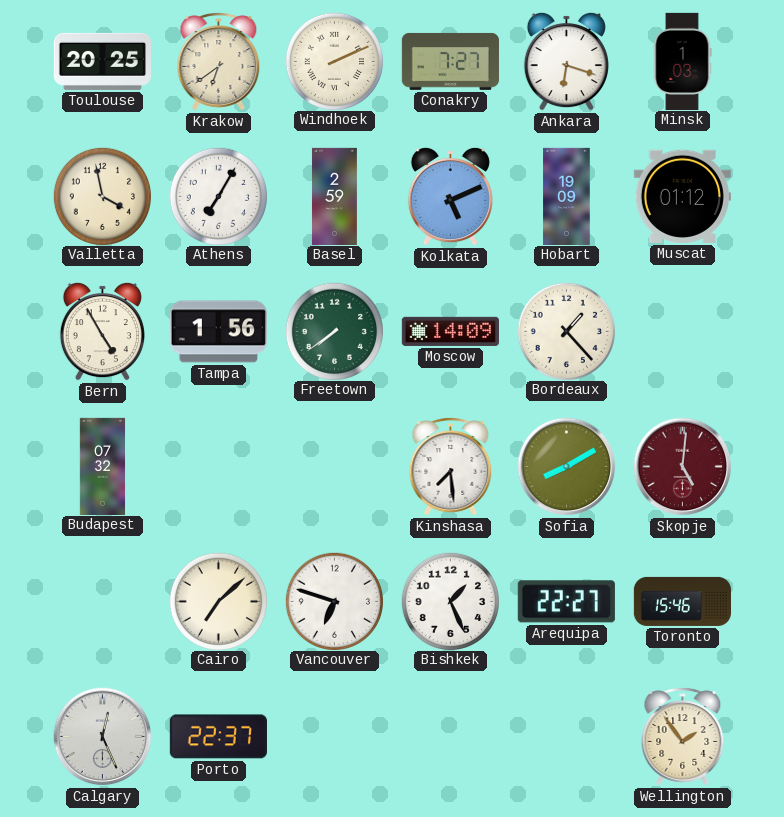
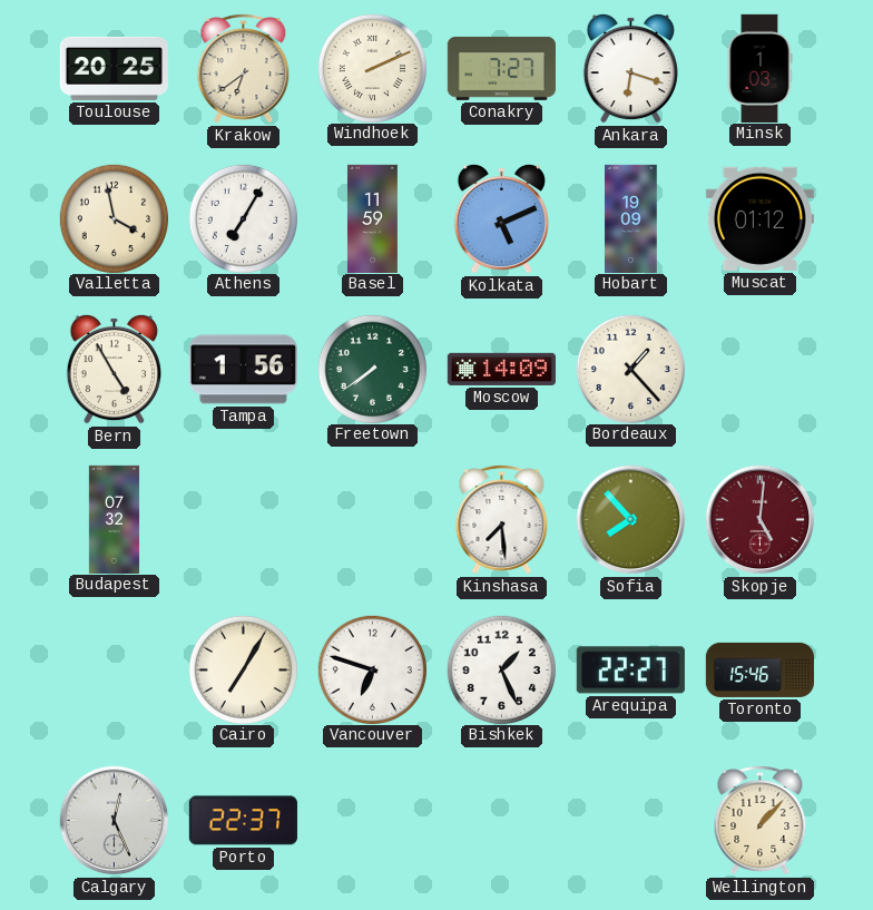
Basel: 2:59 -> 11:59
Sofia: 8:10 -> 7:53
Cairo: 7:08 -> 7:05
Wellington: 1:54 -> 1:07
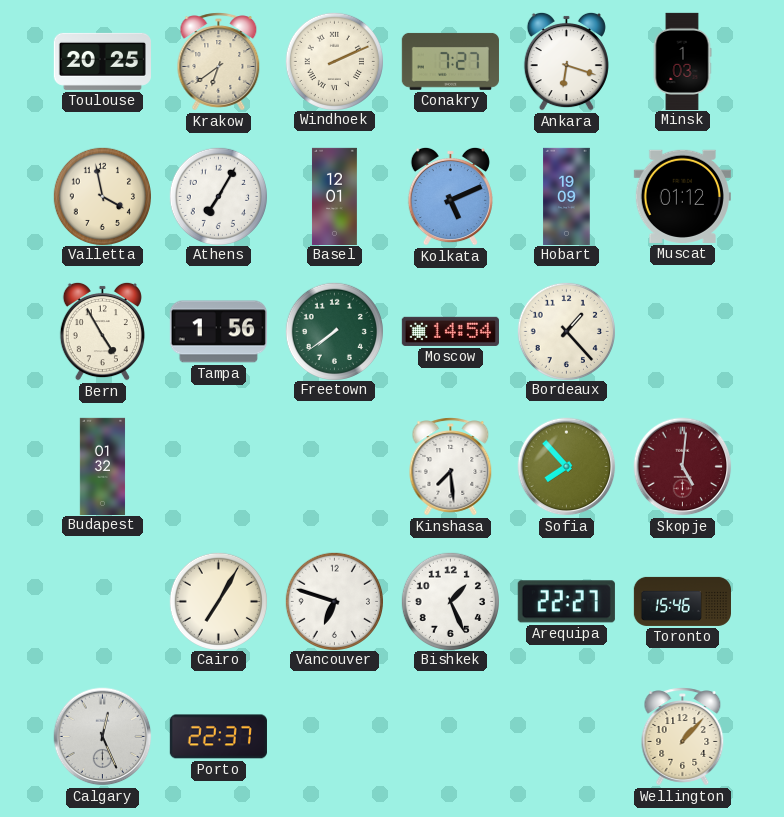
Basel: 11:59 -> 12:01
Moscow: 14:09 -> 14:54
Budapest: 07:32 -> 01:32
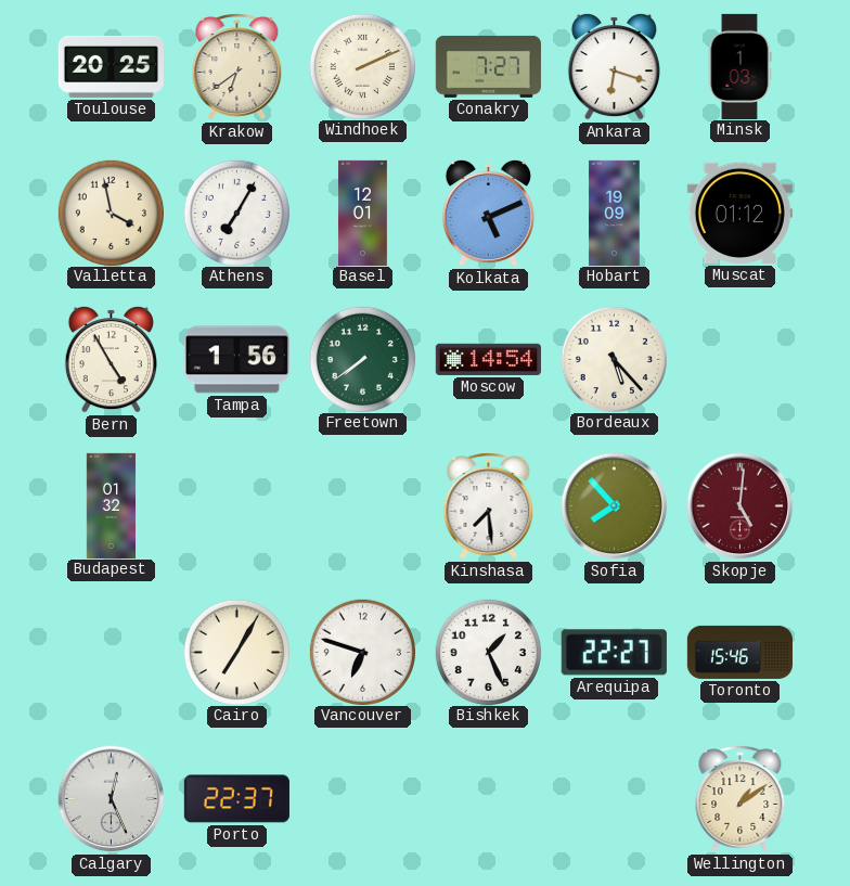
Bordeaux: 1:23 -> 5:23
Wellington: 1:07 -> 1:09
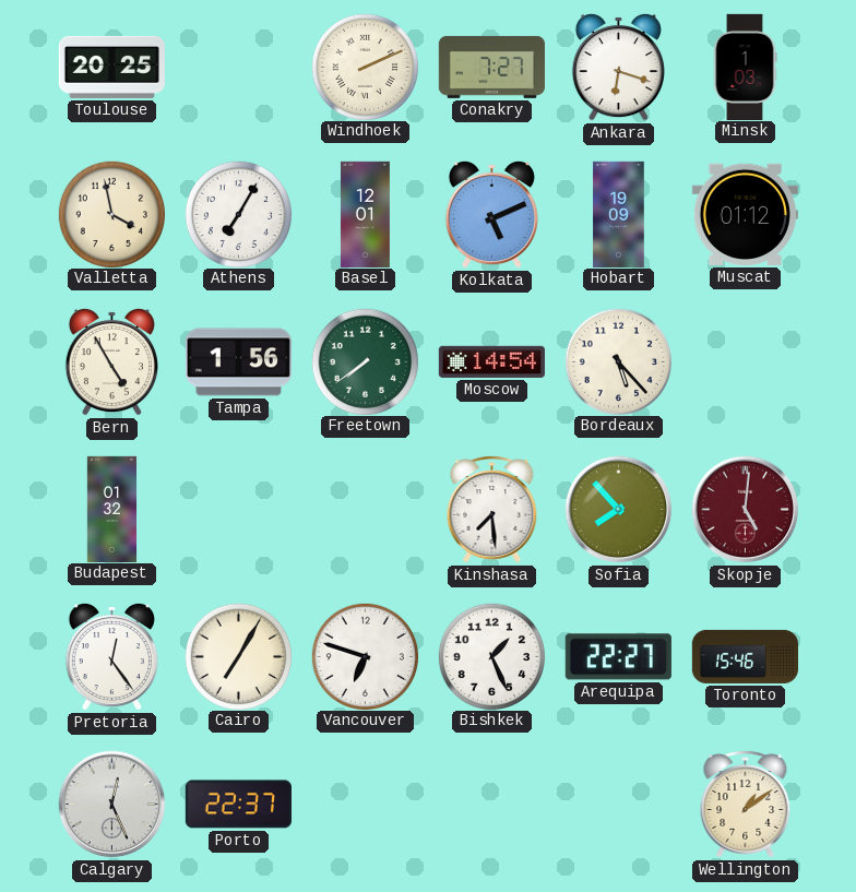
Krakow: 6:39 -> none
Pretoria: none -> 12:24
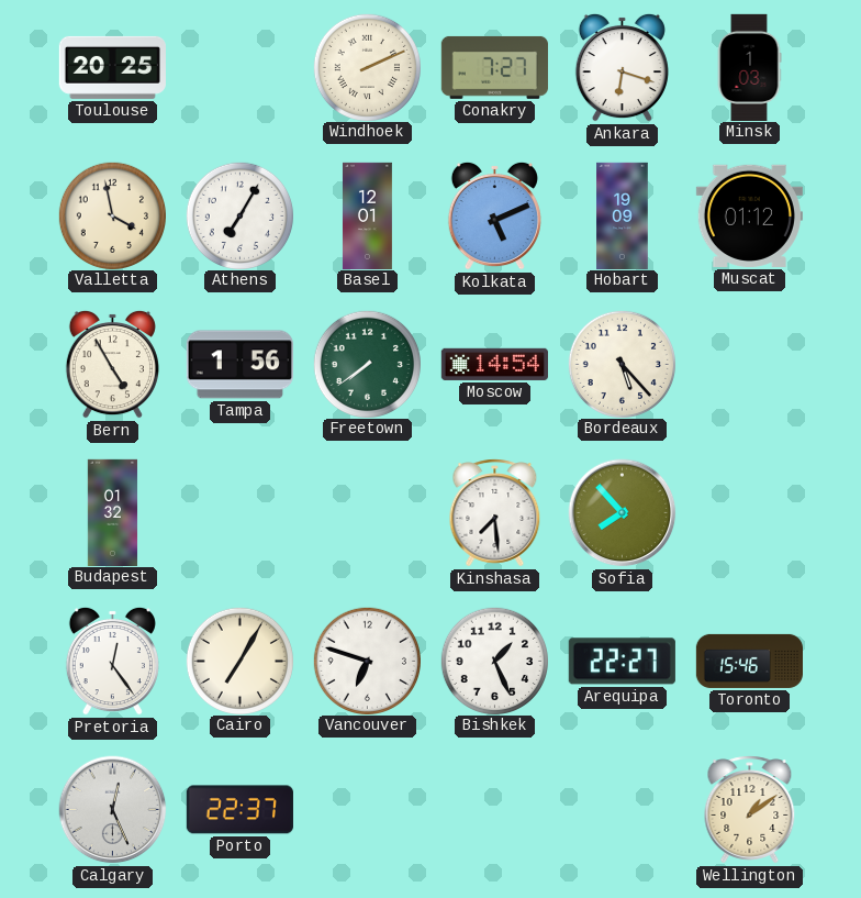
Skopje: 5:01 -> none
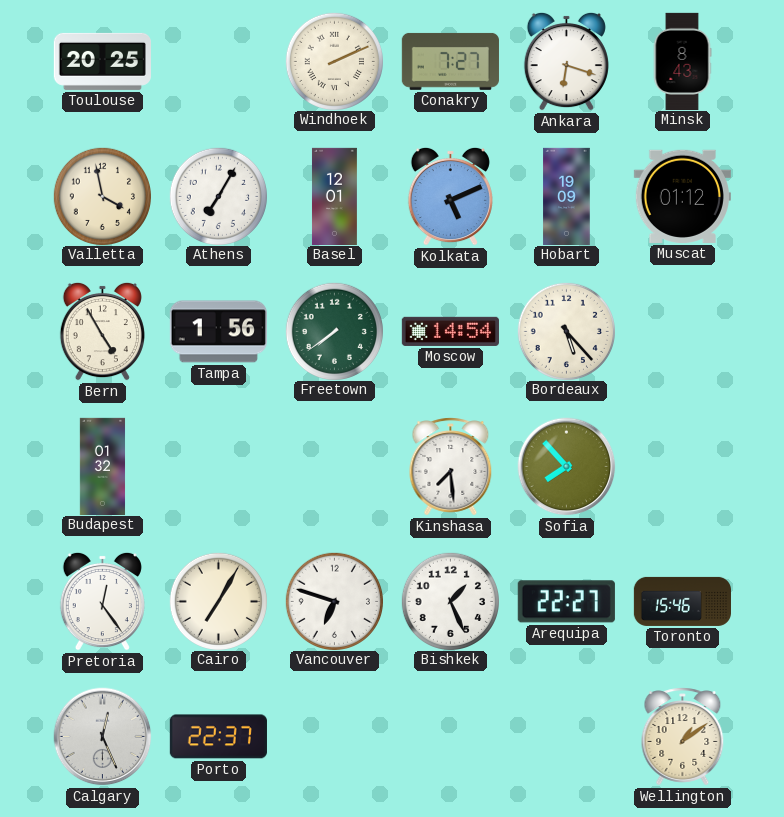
Minsk: 1:03 -> 8:43
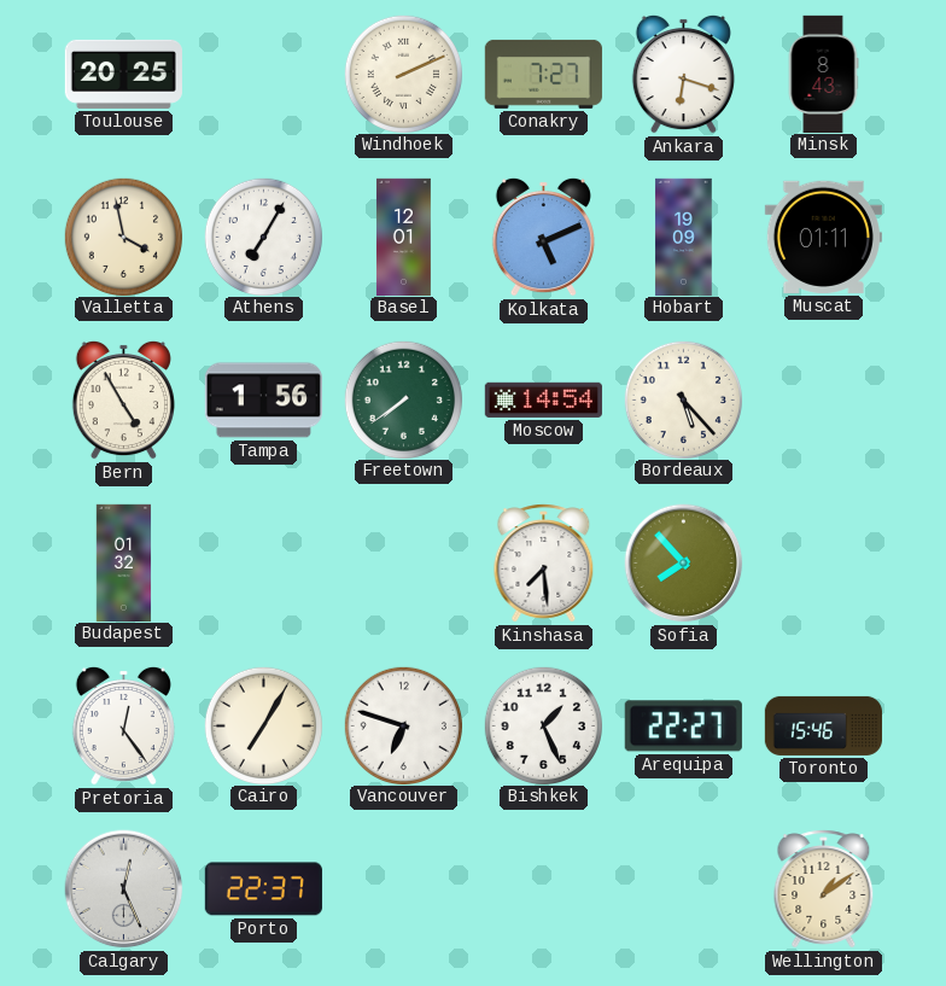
Muscat: 01:12 -> 01:11
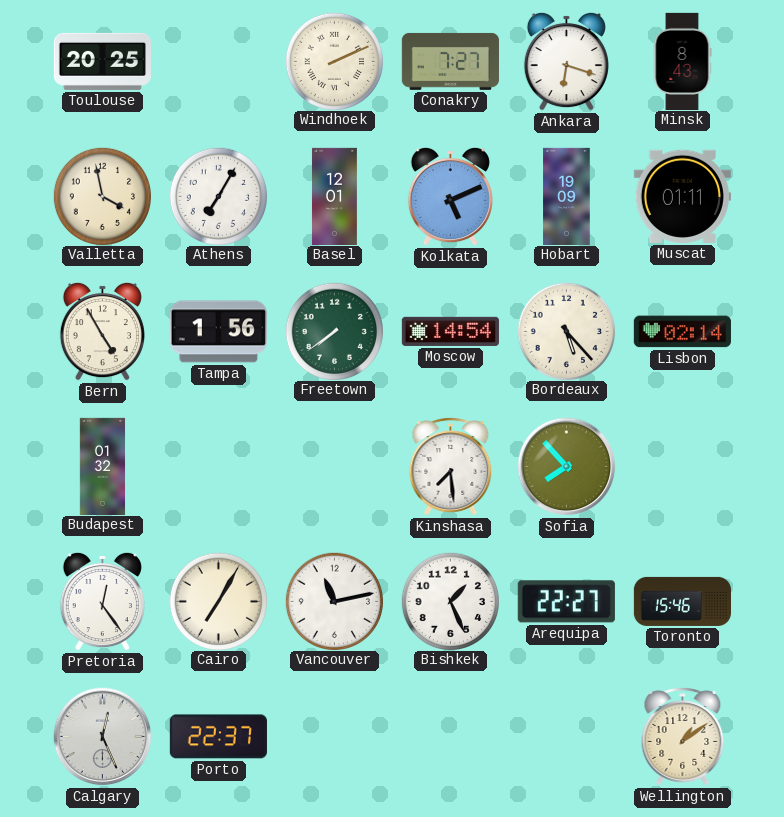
Lisbon: none -> 02:14
Vancouver: 6:48 -> 11:13
